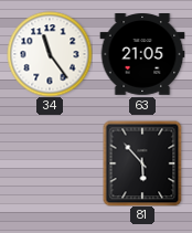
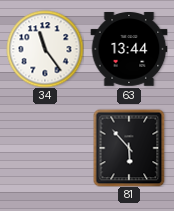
63: 21:05 -> 13:44
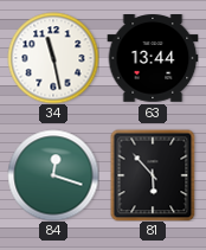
34: 11:24 -> 11:28
84: none -> 12:18
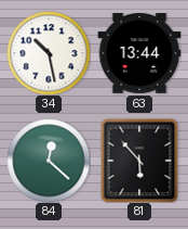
34: 11:28 -> 10:28
84: 12:18 -> 12:22
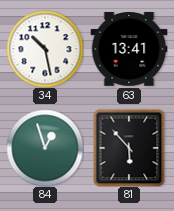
63: 13:44 -> 13:41
84: 12:22 -> 12:57
